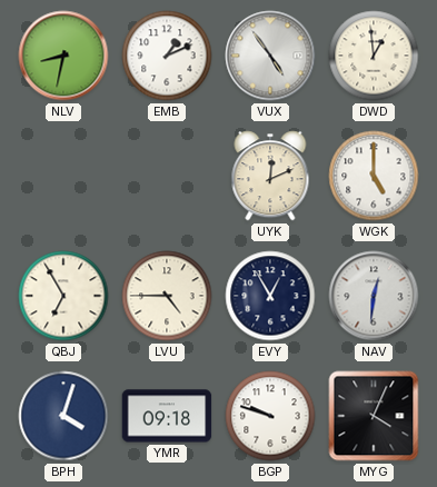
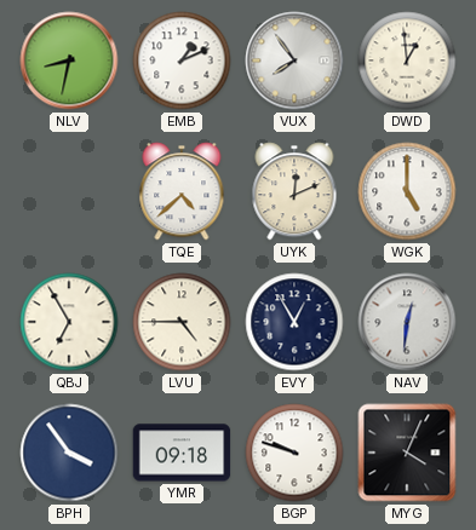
VUX: 4:54 -> 7:54
TQE: none -> 4:38
BPH: 4:03 -> 3:54
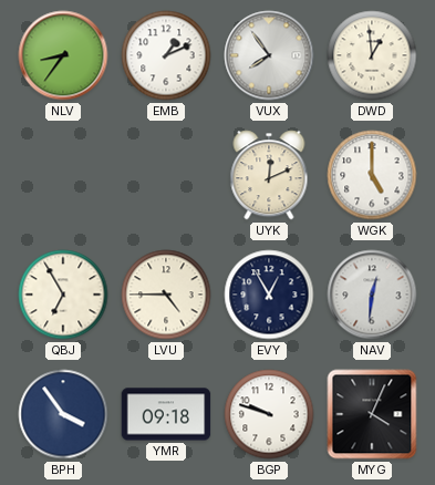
NLV: 8:32 -> 8:36
TQE: 4:38 -> none
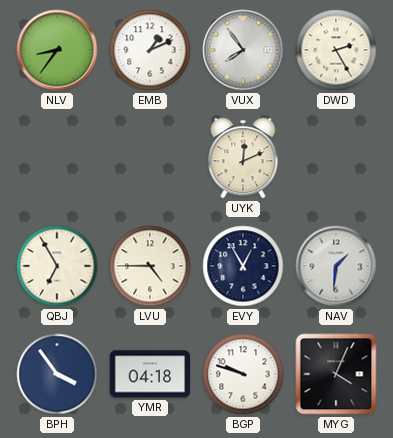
DWD: 12:59 -> 2:25
WGK: 5:00 -> none
NAV: 12:31 -> 1:31
YMR: 09:18 -> 04:18
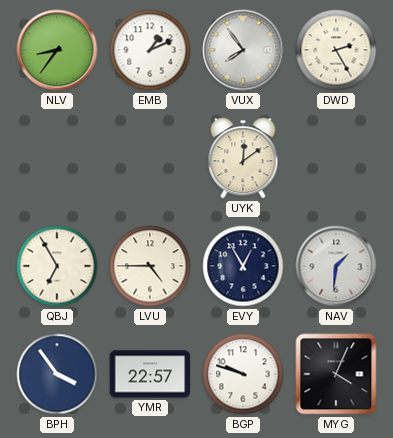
UYK: 12:11 -> 12:09
YMR: 04:18 -> 22:57
